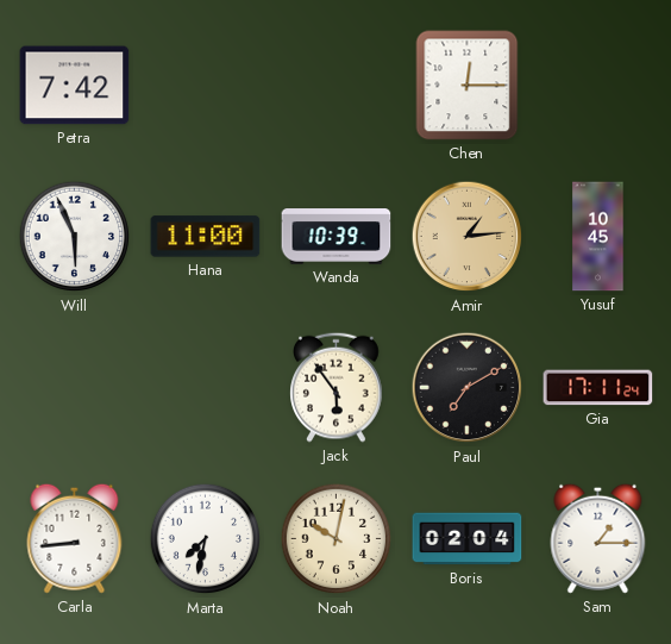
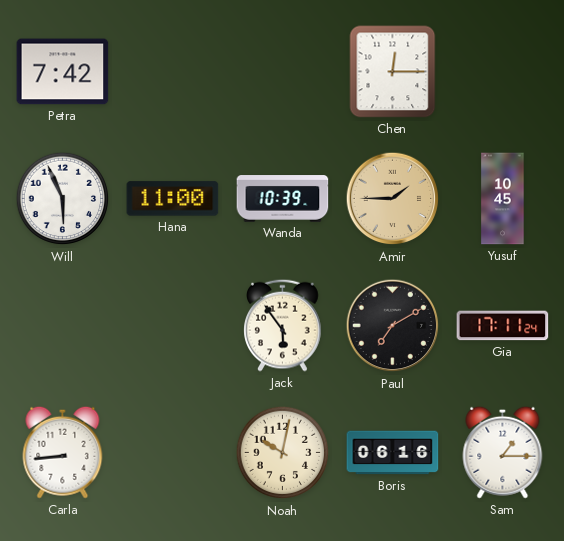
Amir: 1:14 -> 1:45
Marta: 7:32 -> none
Boris: 02:04 -> 06:16
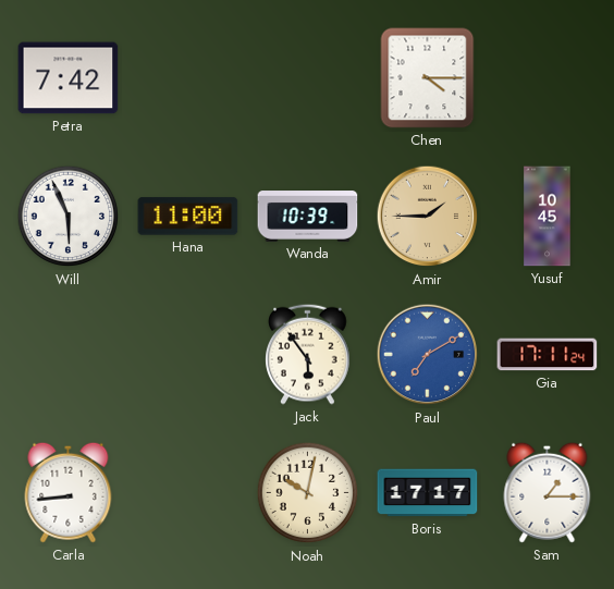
Chen: 12:15 -> 4:15
Paul dial: black -> blue
Boris: 06:16 -> 17:17
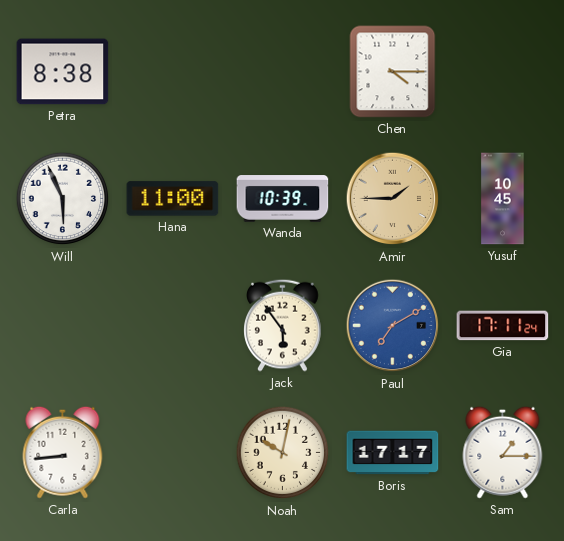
Petra: 7:42 -> 8:38
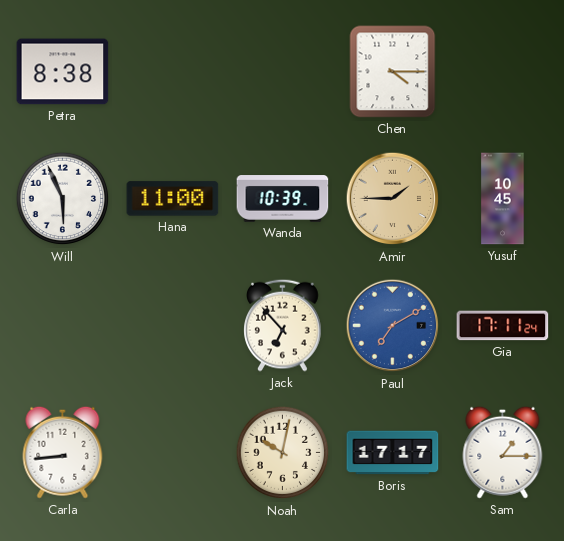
Jack: 5:54 -> 6:53
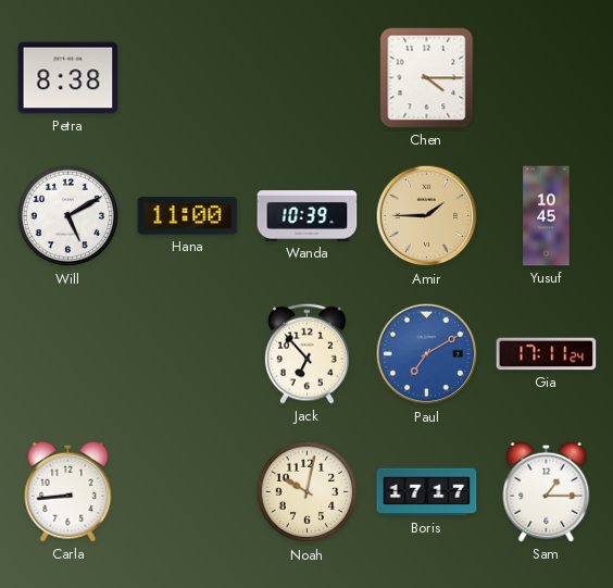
Will: 5:56 -> 5:10
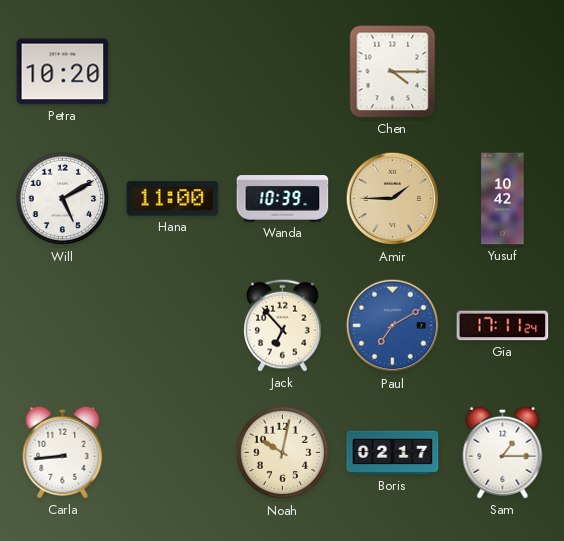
Petra: 8:38 -> 10:20
Yusuf: 10:45 -> 10:42
Boris: 17:17 -> 02:17
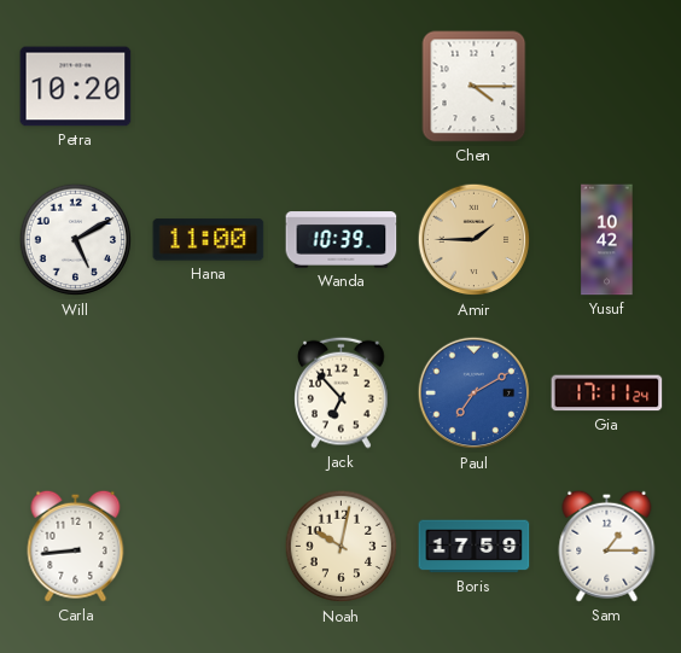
Boris: 02:17 -> 17:59
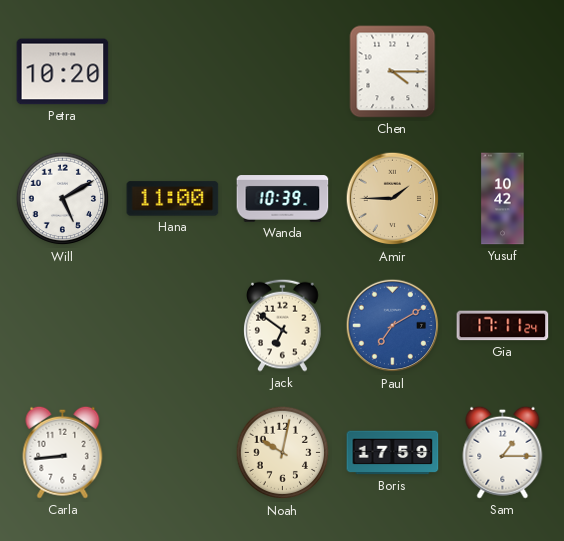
Jack: 6:53 -> 6:51
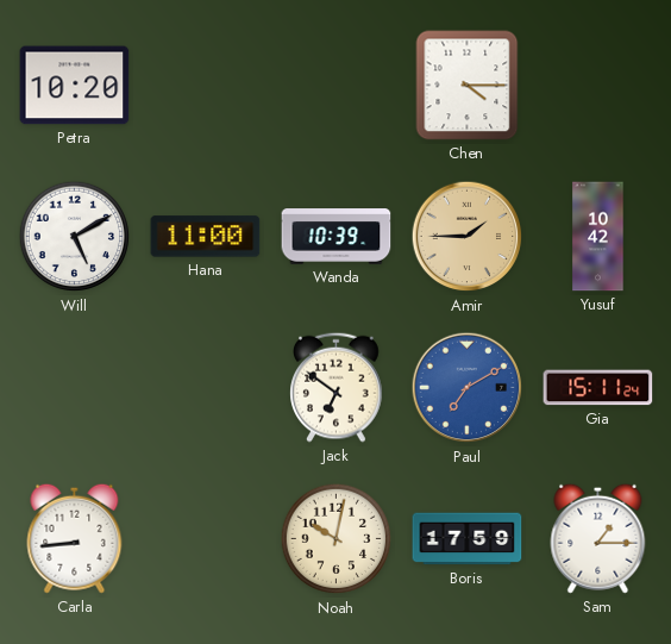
Gia: 17:11 -> 15:11
